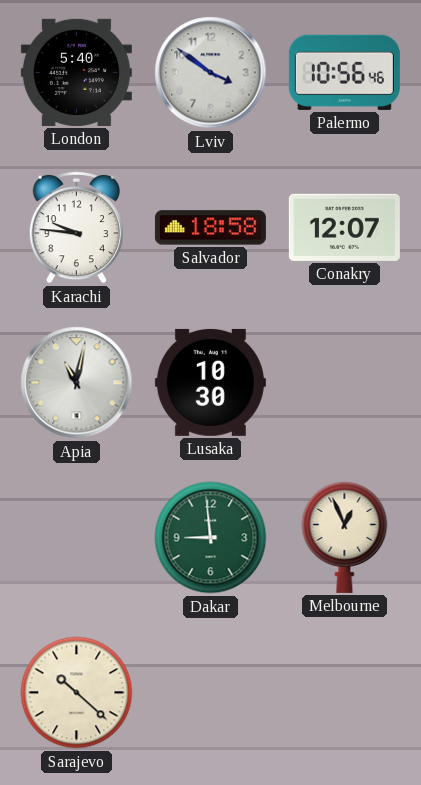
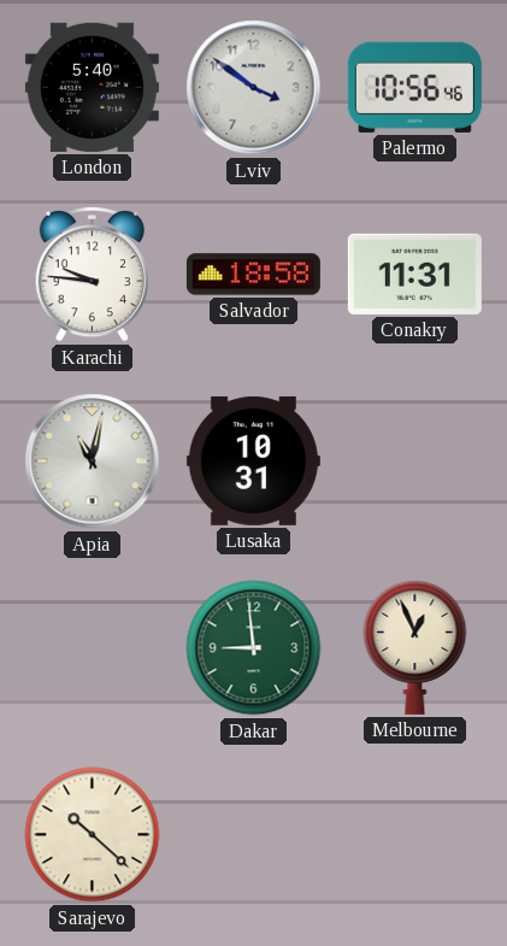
Conakry: 12:07 -> 11:31
Lusaka: 10:30 -> 10:31
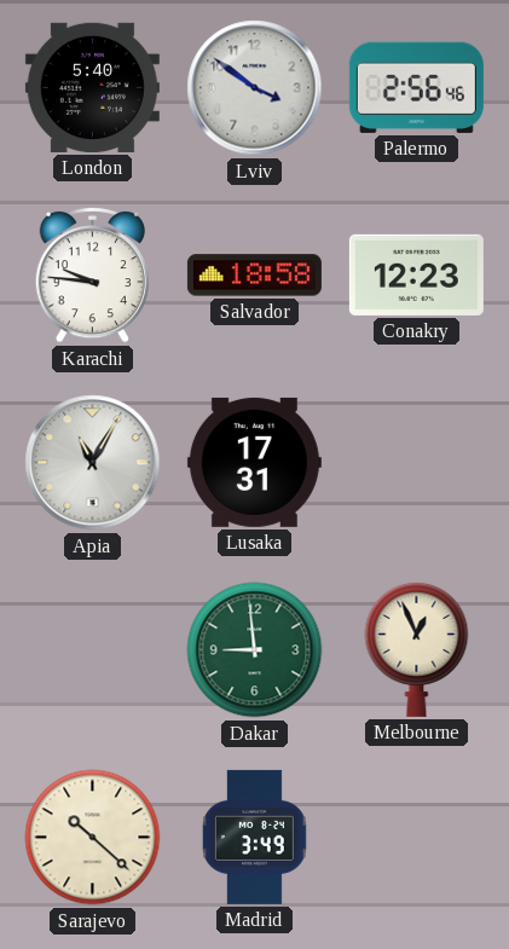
Palermo: 10:56 -> 2:56
Conakry: 11:31 -> 12:23
Apia: 11:02 -> 11:05
Lusaka: 10:31 -> 17:31
Madrid: none -> 3:49
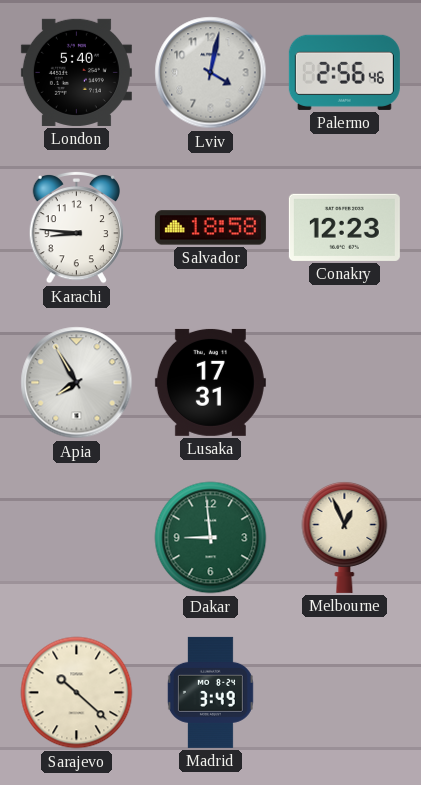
Lviv: 3:51 -> 4:02
Karachi: 9:46 -> 8:46
Apia: 11:05 -> 7:55
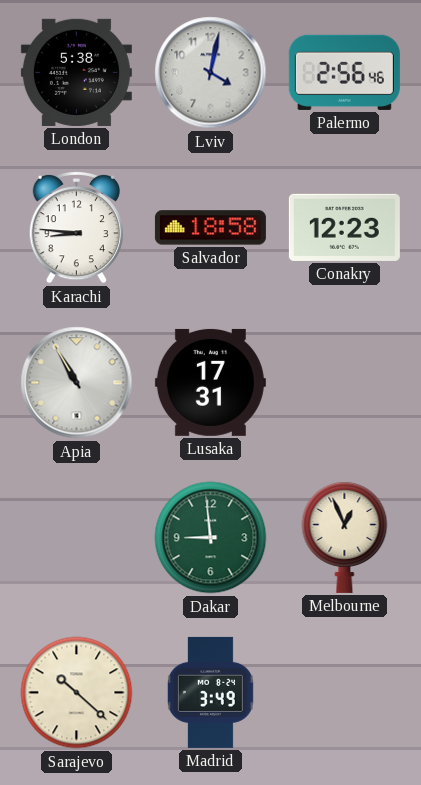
London: 5:40 -> 5:38
Apia: 7:55 -> 10:55
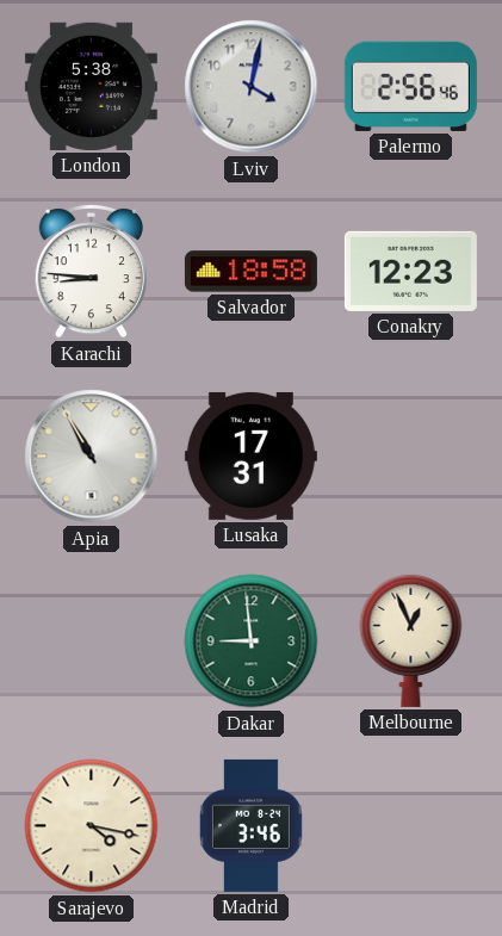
Sarajevo: 10:22 -> 4:17
Madrid: 3:49 -> 3:46
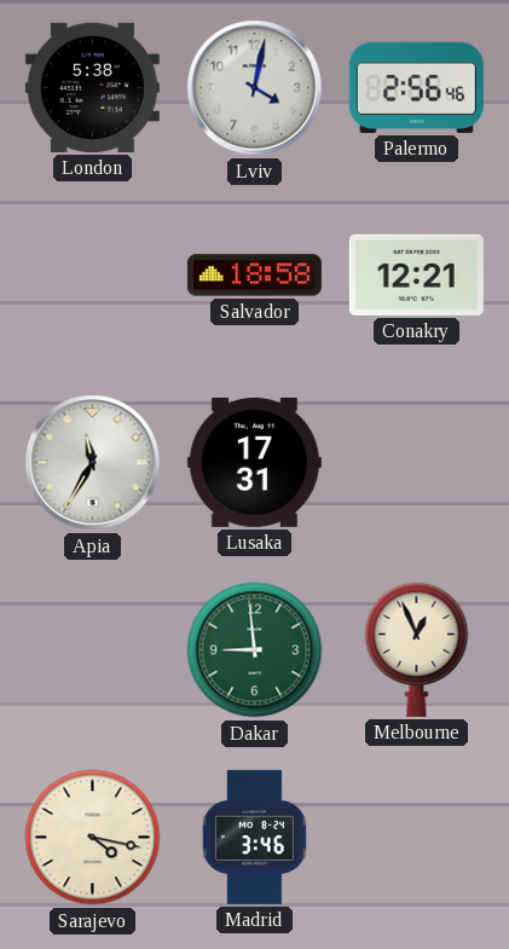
Karachi: 8:46 -> none
Conakry: 12:23 -> 12:21
Apia: 10:55 -> 11:35
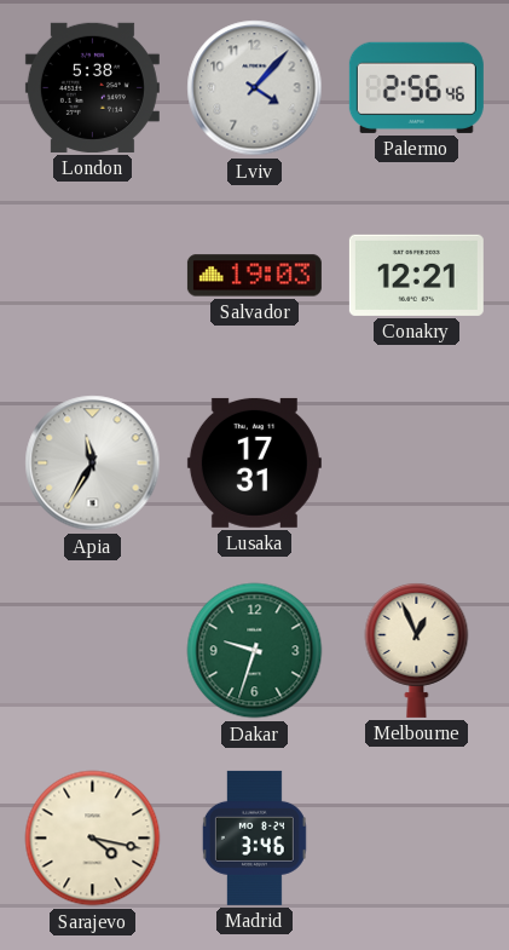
Lviv: 4:02 -> 4:07
Salvador: 18:58 -> 19:03
Dakar: 8:59 -> 9:33
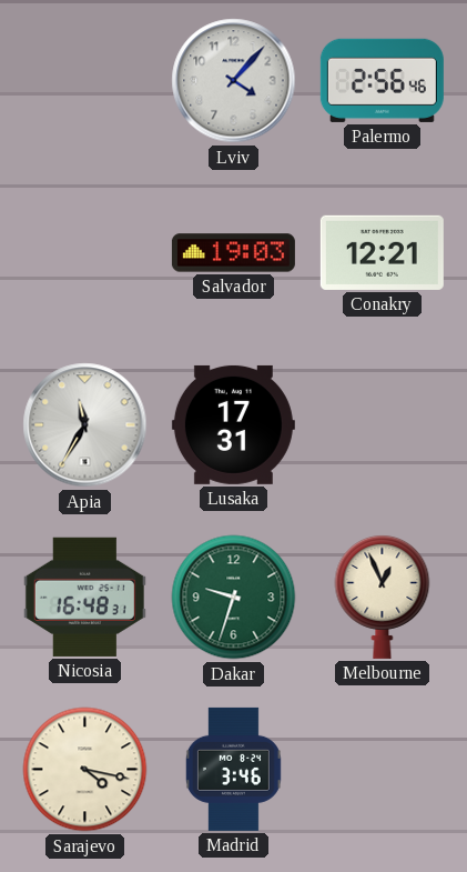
London: 5:38 -> none
Nicosia: none -> 16:48
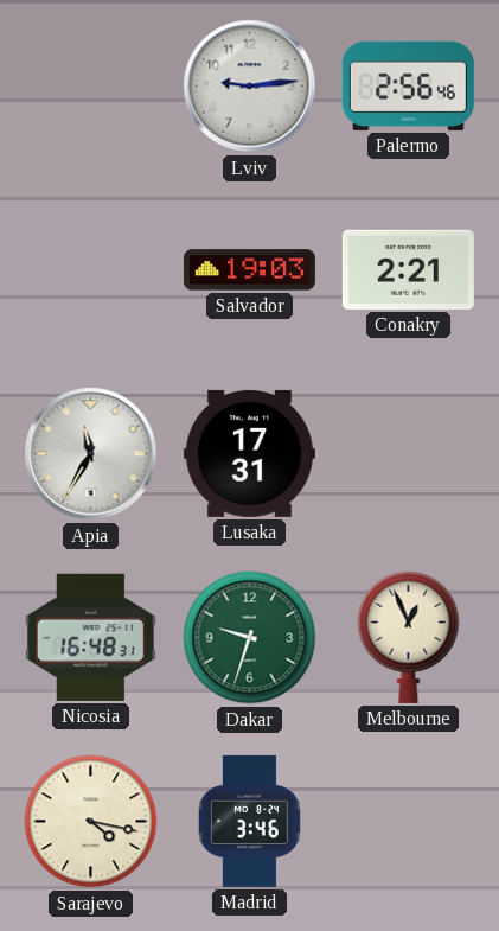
Lviv: 4:07 -> 9:14
Conakry: 12:21 -> 2:21
